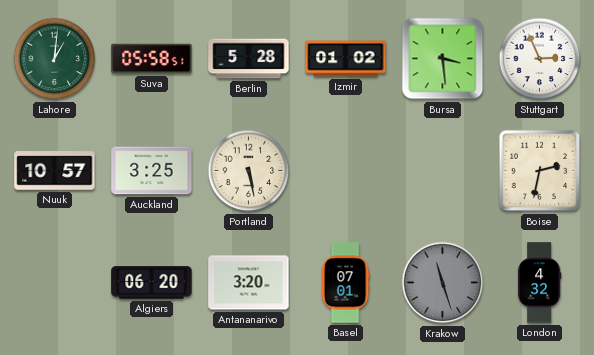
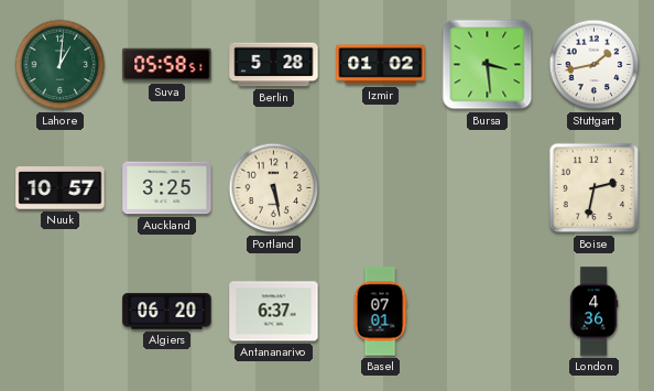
Stuttgart: 2:56 -> 1:43
Antananarivo: 3:20 -> 6:37
Krakow: 11:27 -> none
London: 4:32 -> 4:36
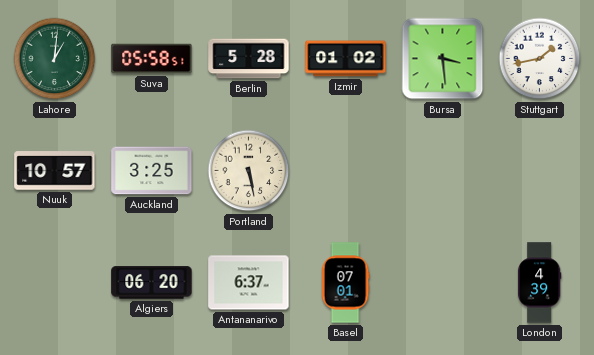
Boise: 2:32 -> none
London: 4:36 -> 4:39
